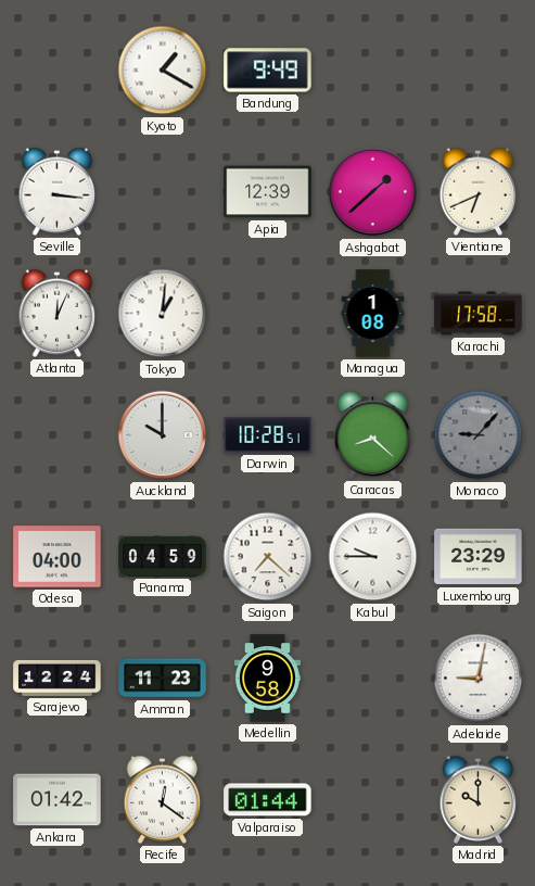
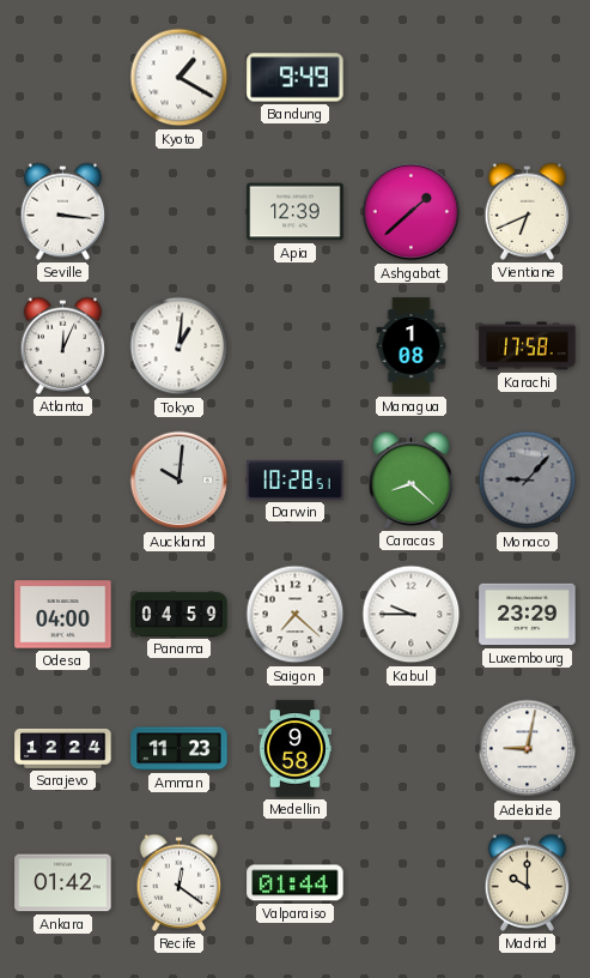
Auckland: 10:00 -> 10:01
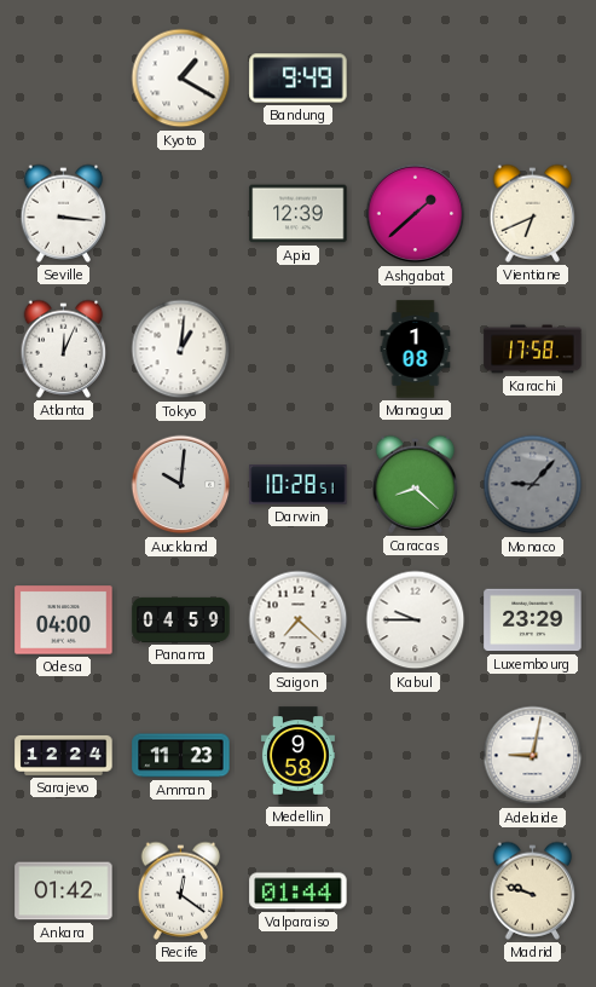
Madrid: 10:00 -> 9:48
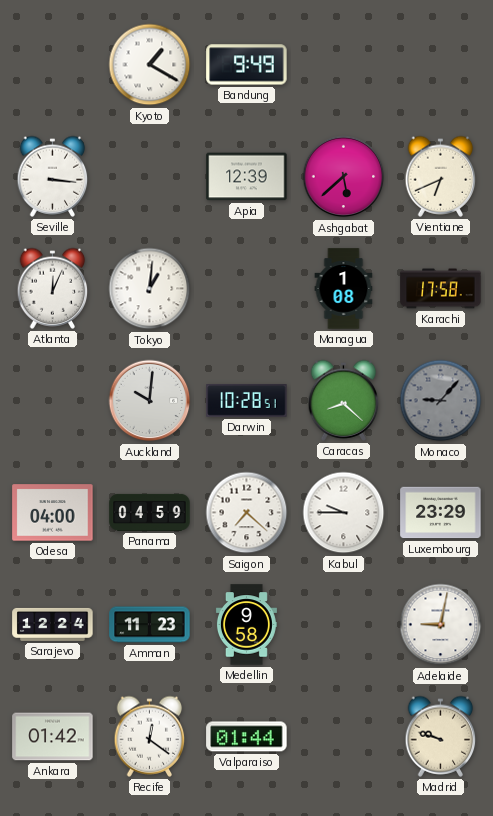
Ashgabat: 1:38 -> 5:38
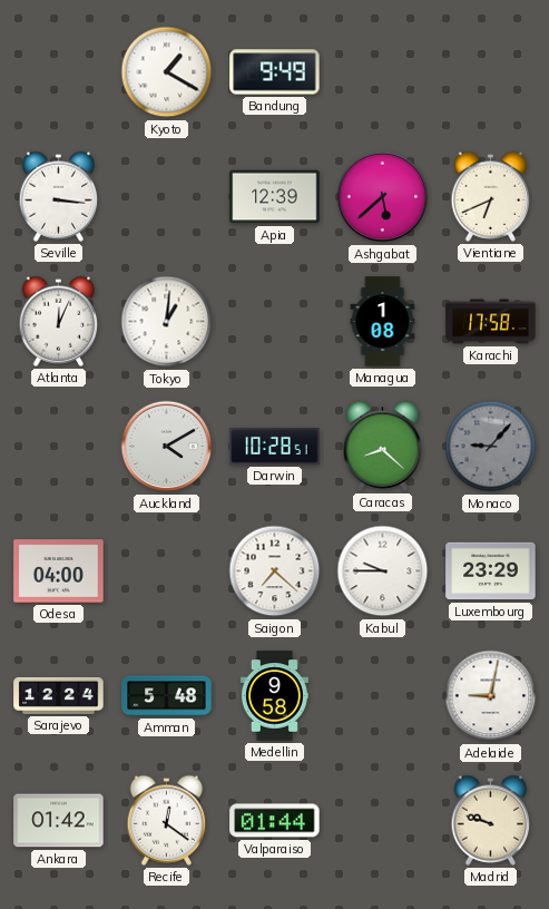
Auckland: 10:01 -> 4:10
Panama: 04:59 -> none
Amman: 11:23 -> 5:48
